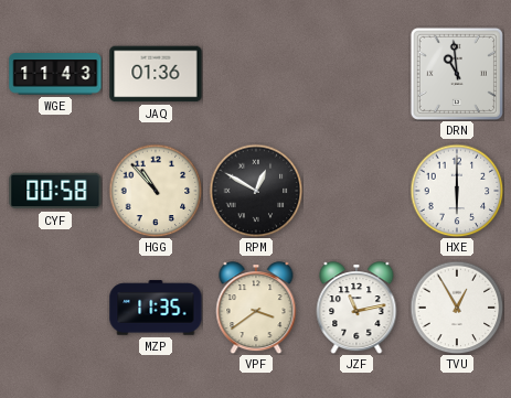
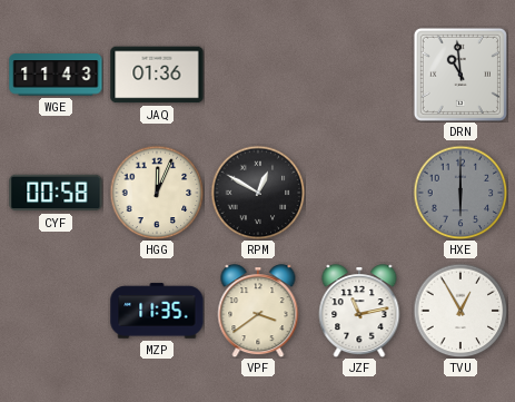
HGG: 10:53 -> 12:04
HXE dial: white -> grey
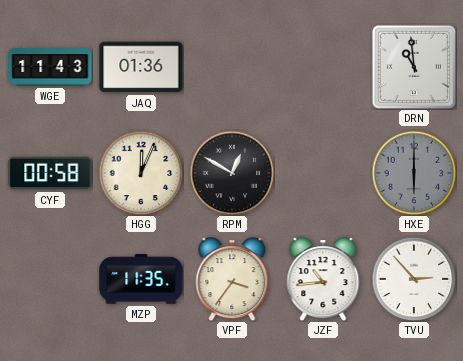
VPF: 3:39 -> 3:36
JZF: 11:13 -> 10:44
TVU: 12:55 -> 2:53
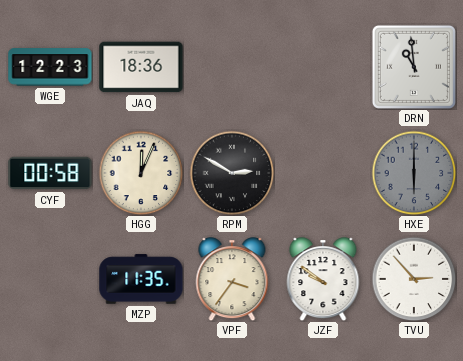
WGE: 11:43 -> 12:23
JAQ: 01:36 -> 18:36
RPM: 12:50 -> 2:50
JZF: 10:44 -> 9:51
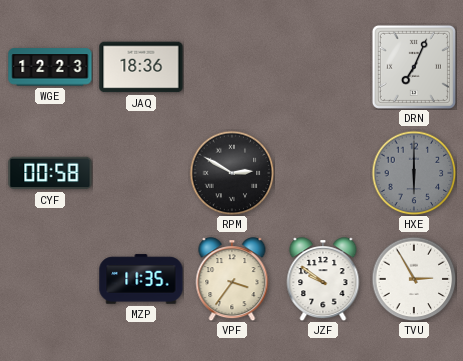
DRN: 10:59 -> 7:04
HGG: 12:04 -> none
TVU: 2:53 -> 2:55
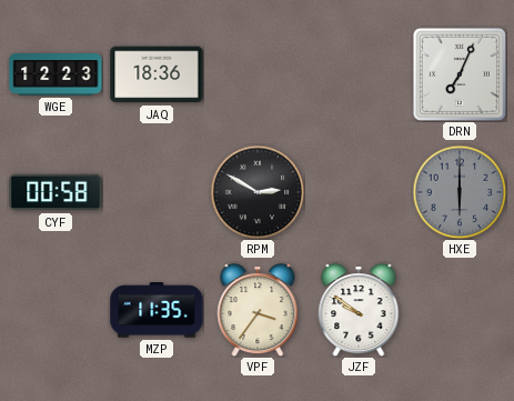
TVU: 2:55 -> none
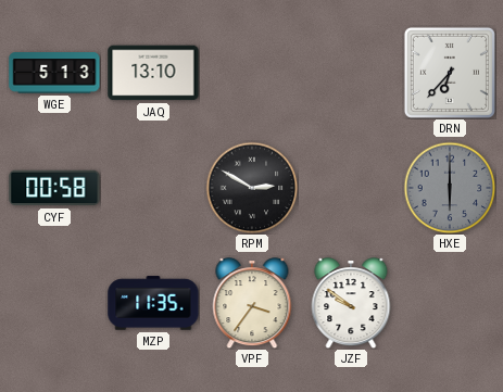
WGE: 12:23 -> 5:13
JAQ: 18:36 -> 13:10
DRN: 7:04 -> 6:37
